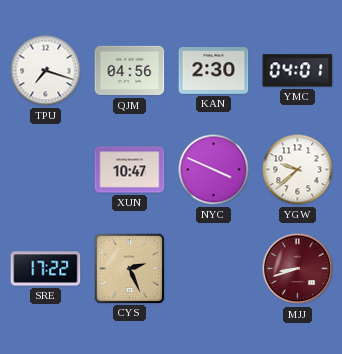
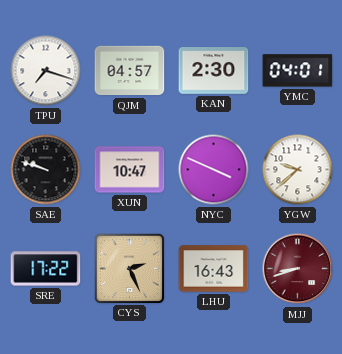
QJM: 04:56 -> 04:57
SAE: none -> 9:48
LHU: none -> 16:43
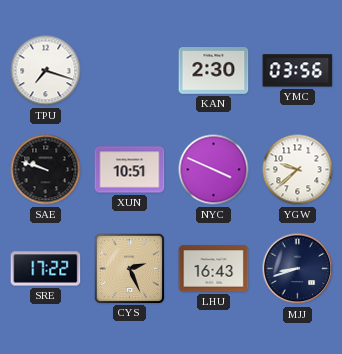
QJM: 04:57 -> none
YMC: 04:01 -> 03:56
XUN: 10:47 -> 10:51
MJJ dial: burgundy -> navy
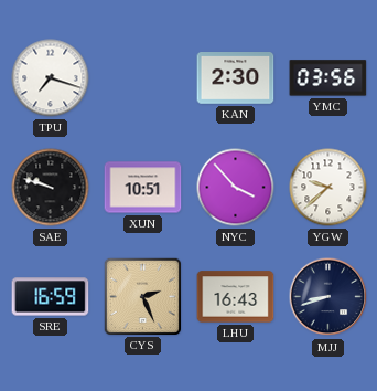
NYC: 3:49 -> 3:53
SRE: 17:22 -> 16:59
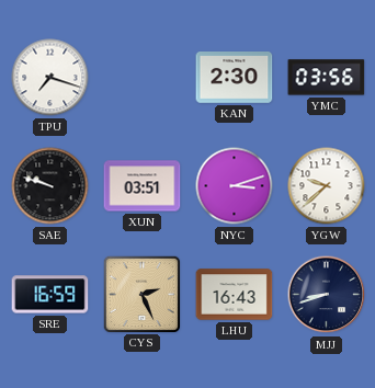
XUN: 10:51 -> 03:51
NYC: 3:53 -> 3:12
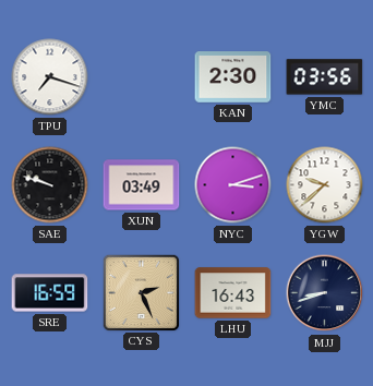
XUN: 03:51 -> 03:49
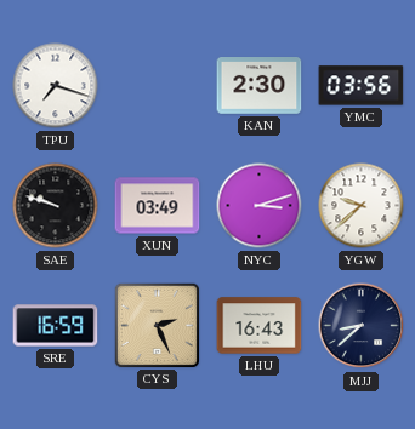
MJJ: 8:42 -> 8:38
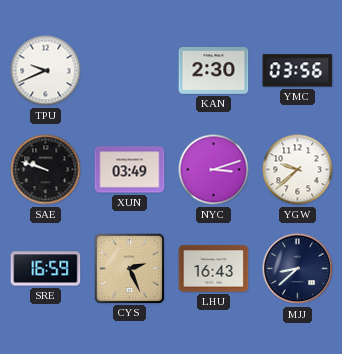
TPU: 7:18 -> 9:41
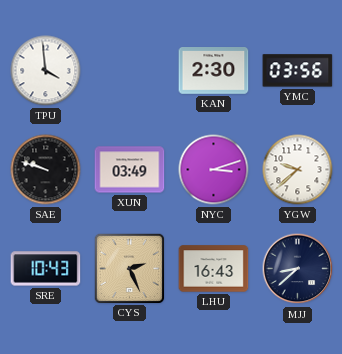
TPU: 9:41 -> 3:59
SRE: 16:59 -> 10:43
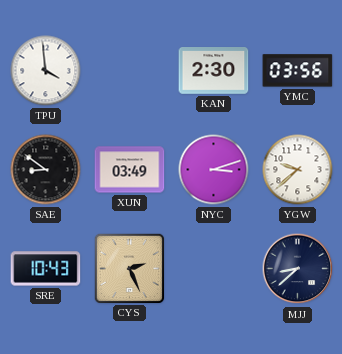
SAE: 9:48 -> 8:51
LHU: 16:43 -> none
